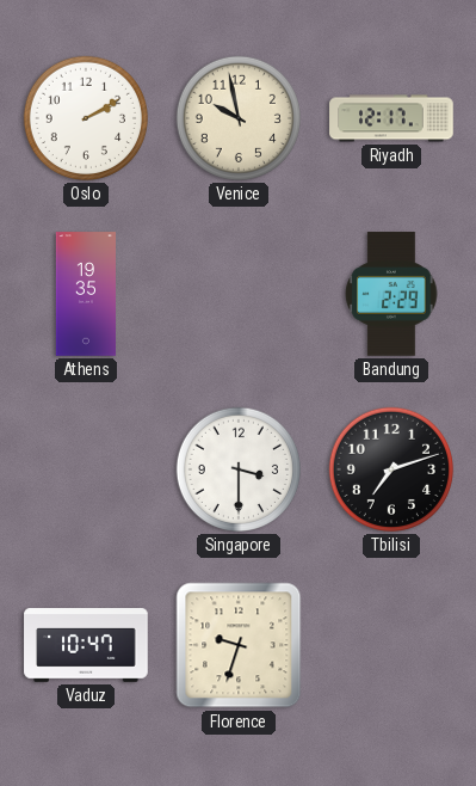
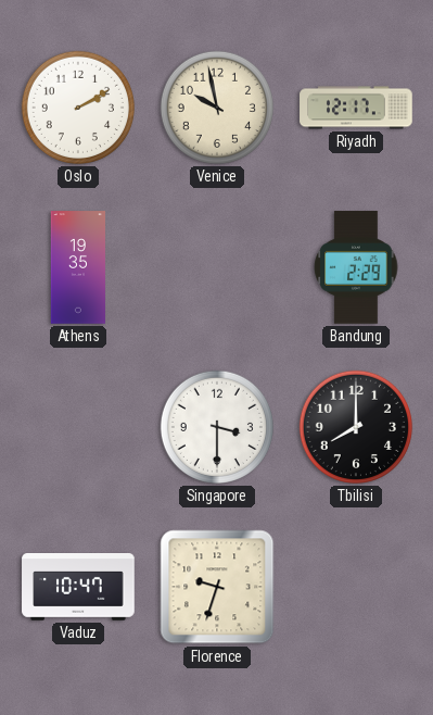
Tbilisi: 7:12 -> 8:00
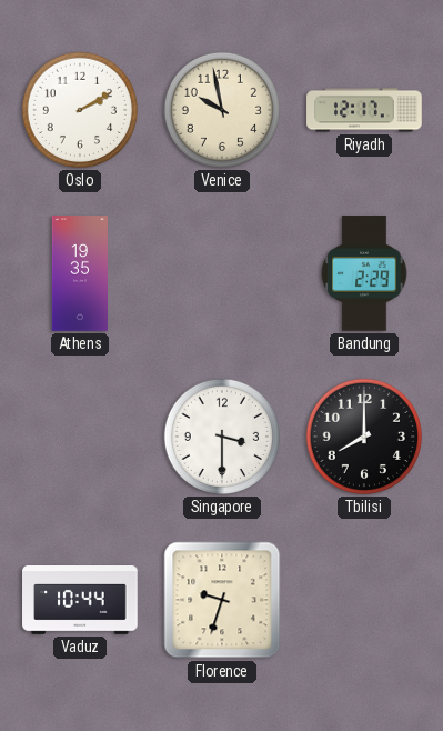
Vaduz: 10:47 -> 10:44
